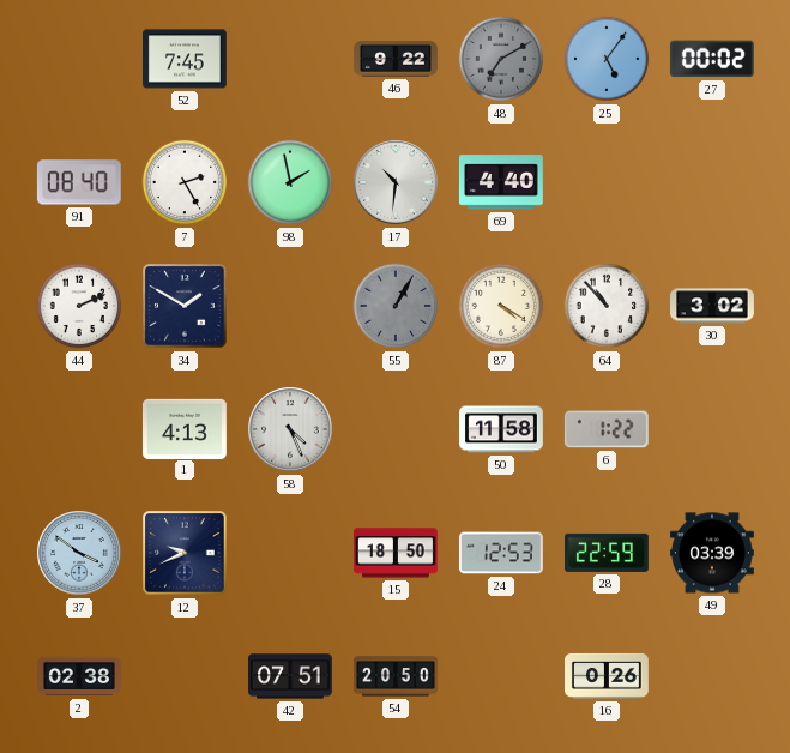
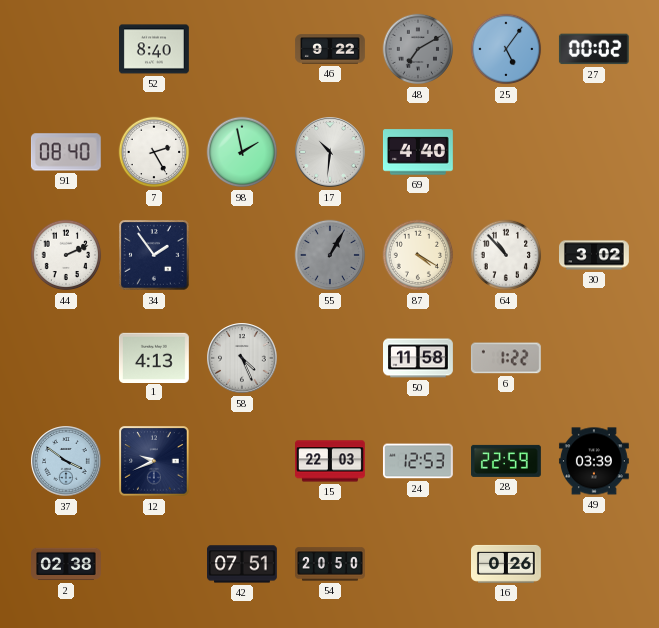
52: 7:45 -> 8:40
34: 1:50 -> 1:54
15: 18:50 -> 22:03
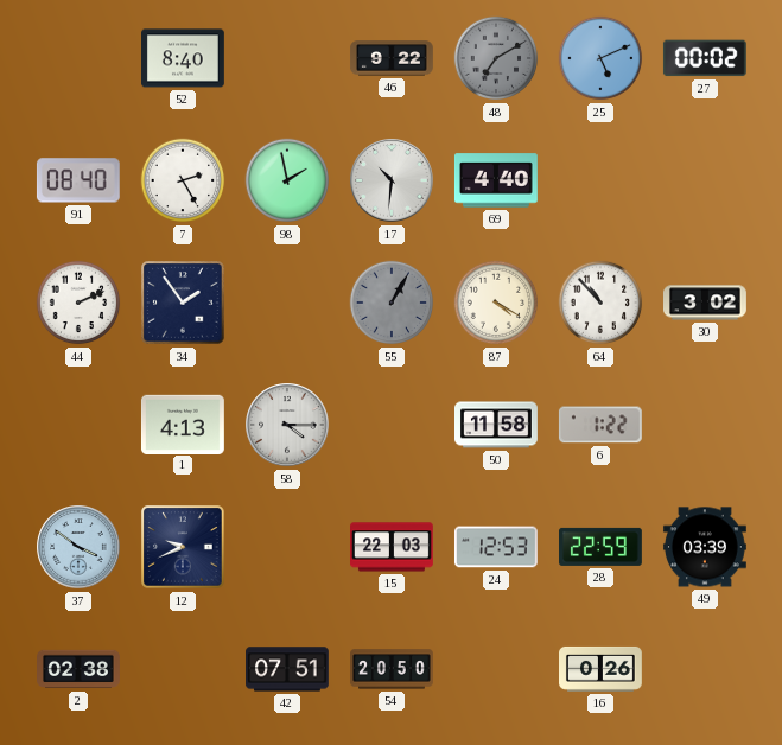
25: 5:06 -> 5:11
58: 4:26 -> 4:15
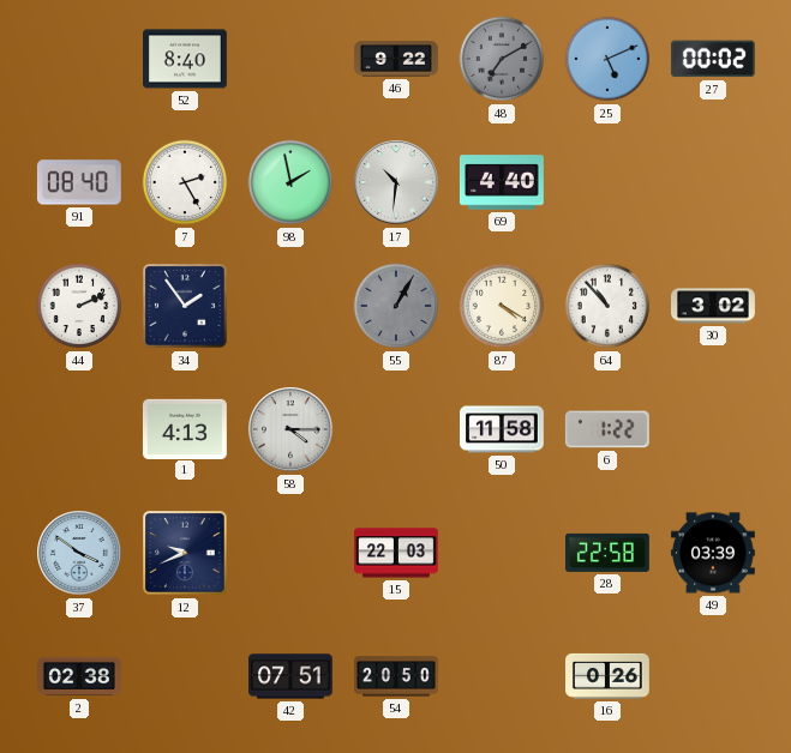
24: 12:53 -> none
28: 22:59 -> 22:58
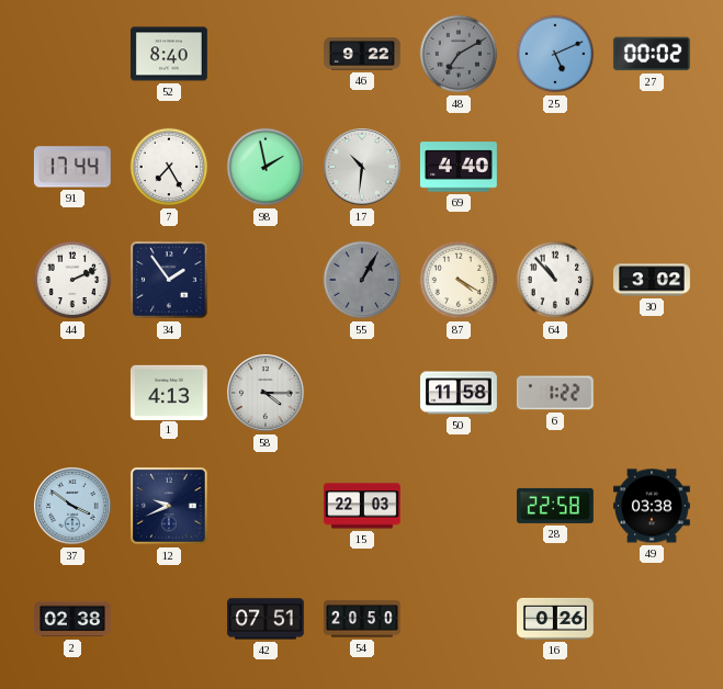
91: 08:40 -> 17:44
7: 2:25 -> 7:25
49: 03:39 -> 03:38
